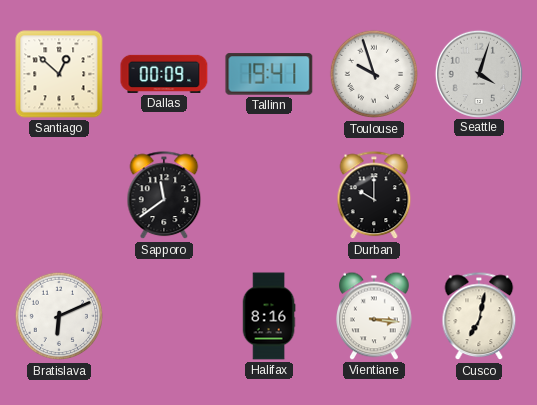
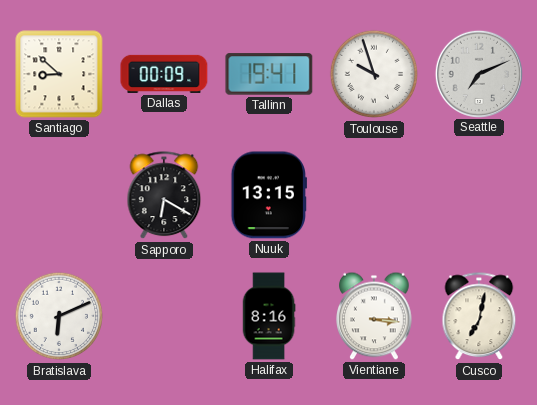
Santiago: 12:52 -> 8:52
Seattle: 4:03 -> 7:11
Sapporo: 11:39 -> 6:20
Nuuk: none -> 13:15
Durban: 10:00 -> none
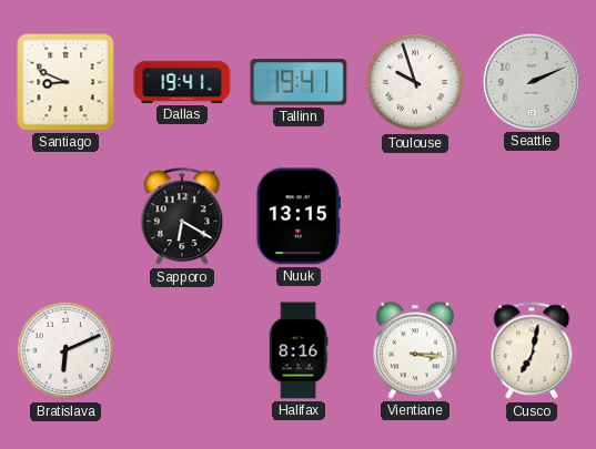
Santiago: 8:52 -> 8:49
Dallas: 00:09 -> 19:41
Seattle: 7:11 -> 2:11
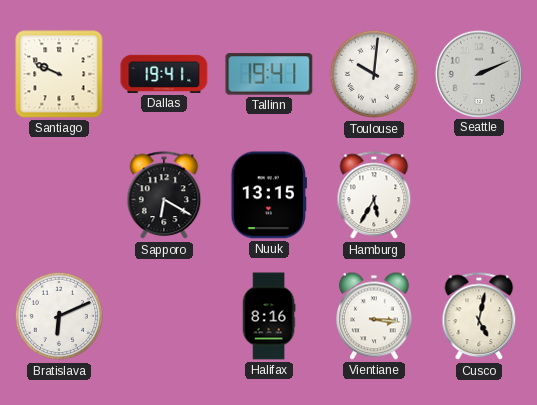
Santiago: 8:49 -> 9:49
Toulouse: 9:57 -> 10:01
Hamburg: none -> 5:35
Cusco: 7:02 -> 5:02
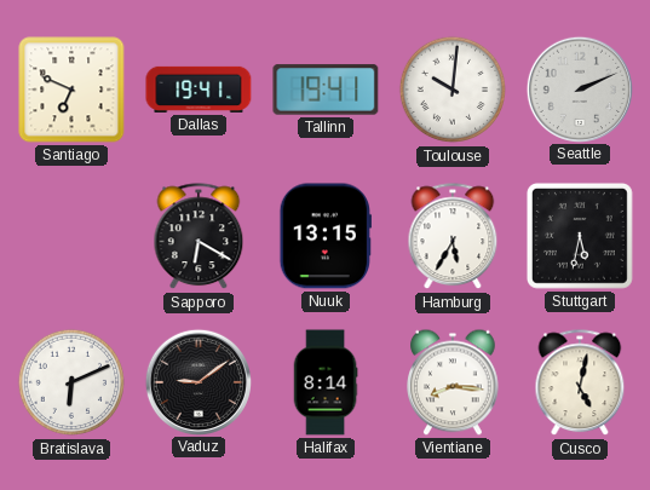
Santiago: 9:49 -> 6:49
Stuttgart: none -> 5:32
Vaduz: none -> 9:09
Halifax: 8:16 -> 8:14
Vientiane: 3:16 -> 8:16
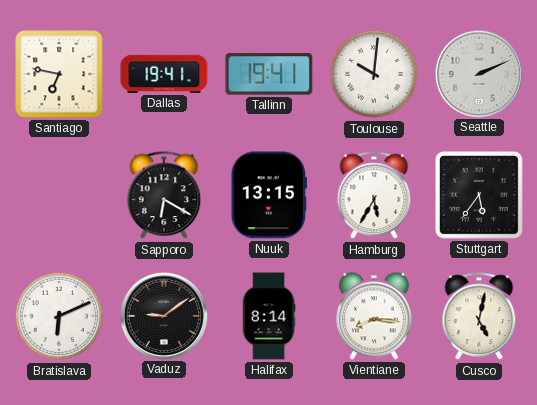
Santiago: 6:49 -> 6:47
Stuttgart: 5:32 -> 5:36
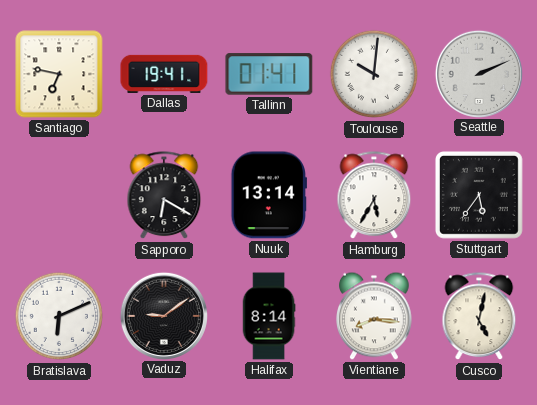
Tallinn: 19:41 -> 01:41
Nuuk: 13:15 -> 13:14
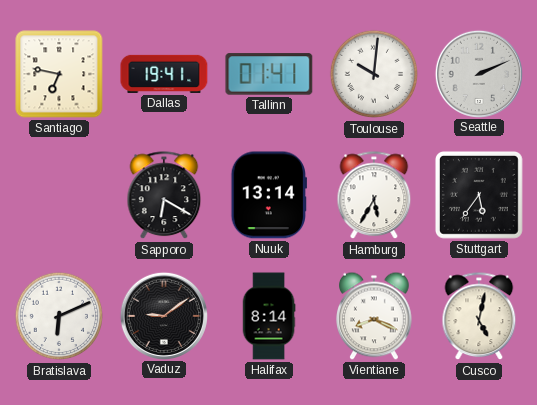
Vientiane: 8:16 -> 8:19
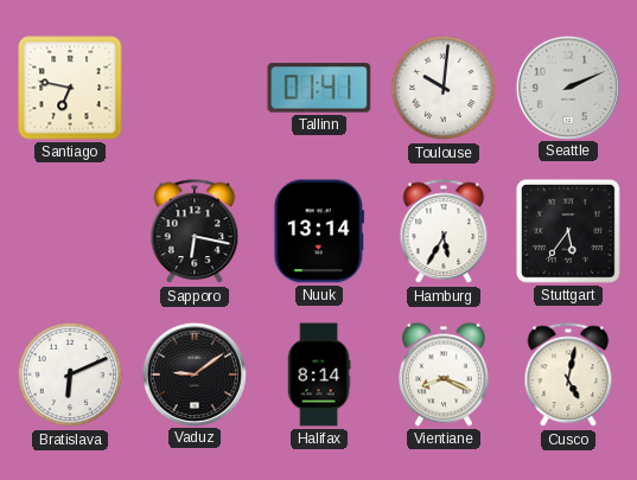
Dallas: 19:41 -> none
Sapporo: 6:20 -> 6:17
